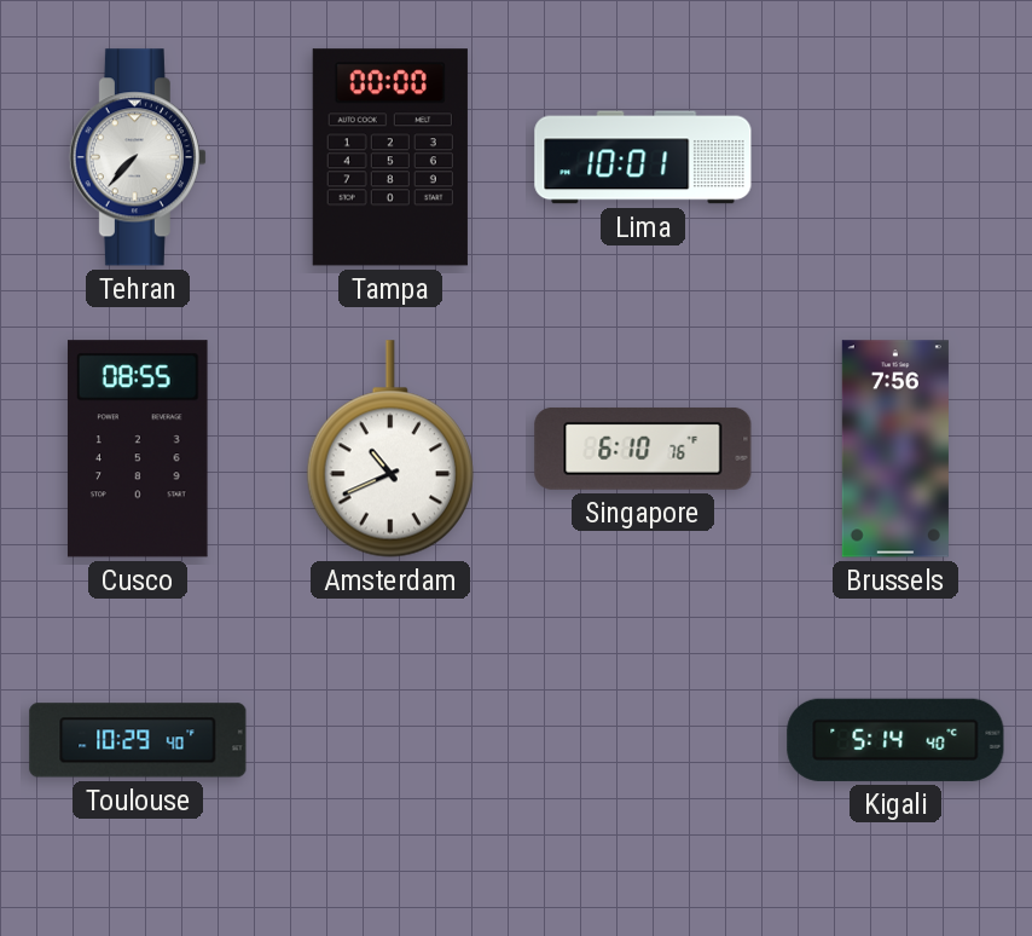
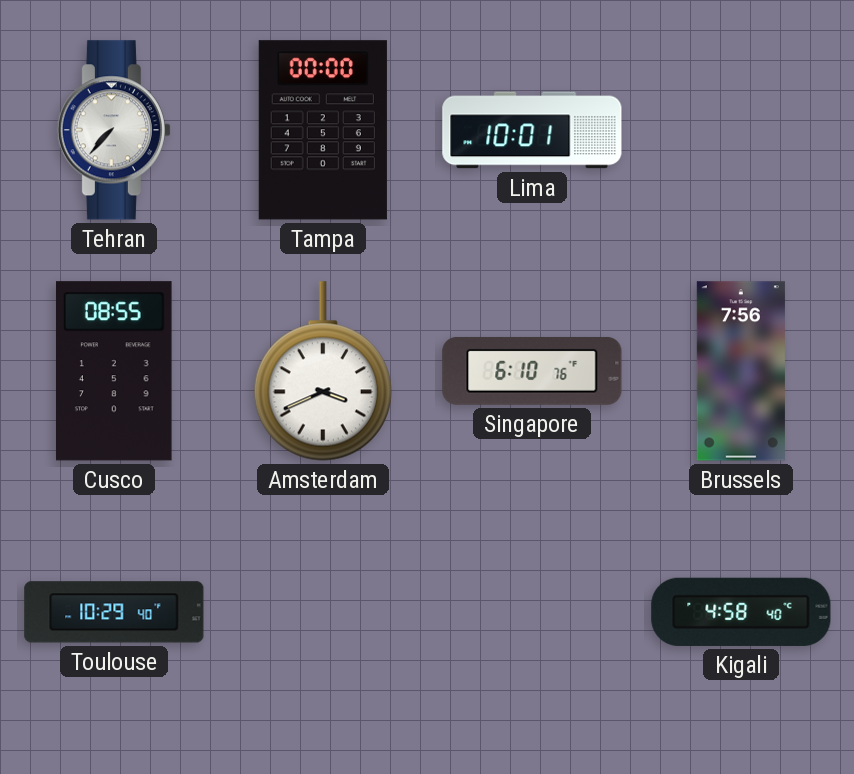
Amsterdam: 10:41 -> 3:41
Kigali: 5:14 -> 4:58
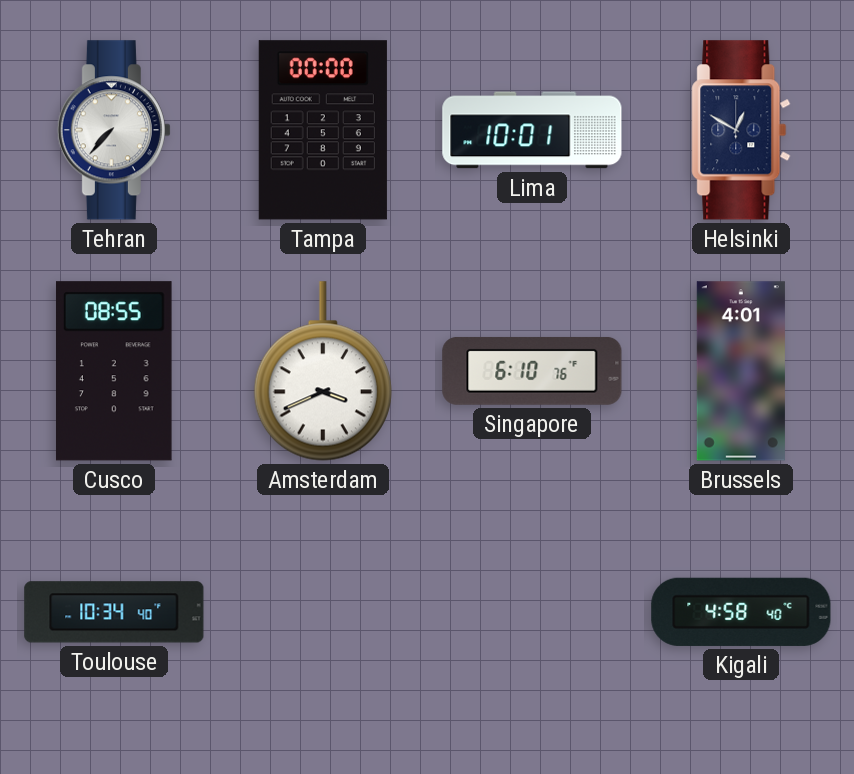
Helsinki: none -> 12:50
Brussels: 7:56 -> 4:01
Toulouse: 10:29 -> 10:34
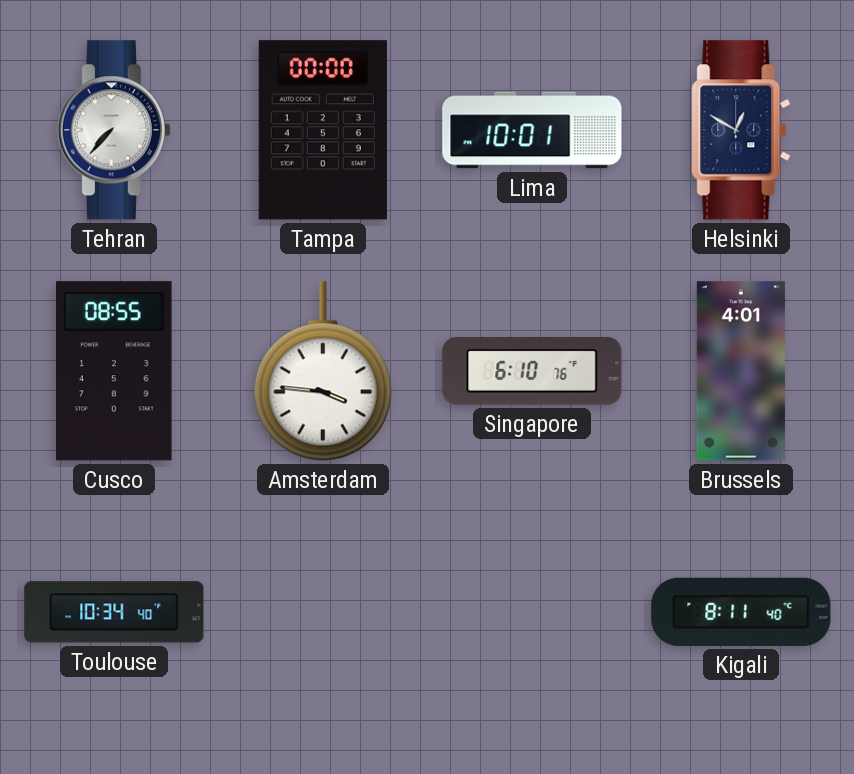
Amsterdam: 3:41 -> 3:46
Kigali: 4:58 -> 8:11
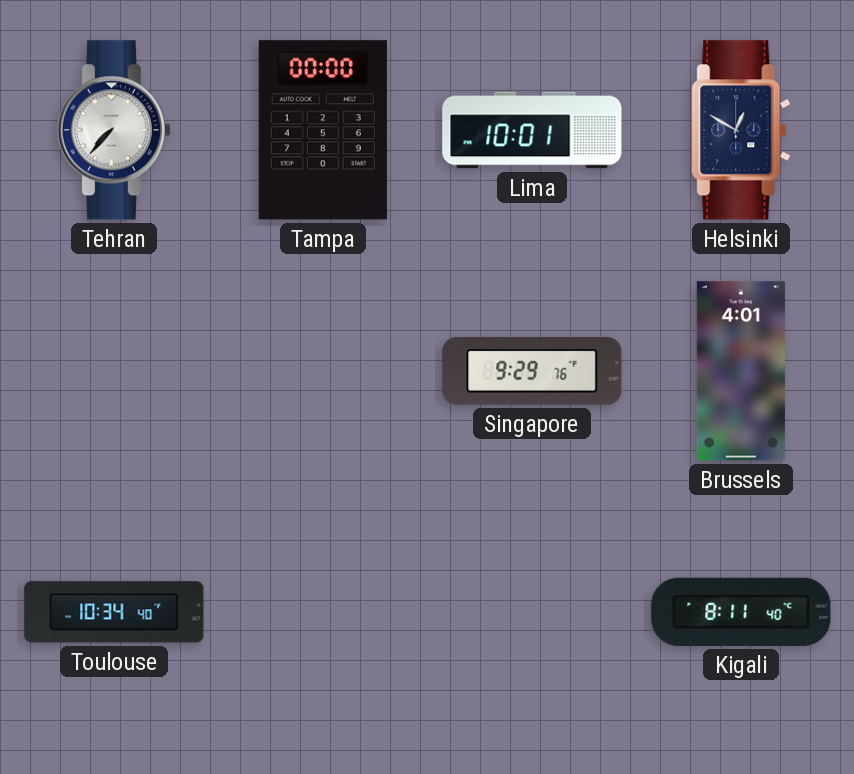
Cusco: 08:55 -> none
Amsterdam: 3:46 -> none
Singapore: 6:10 -> 9:29
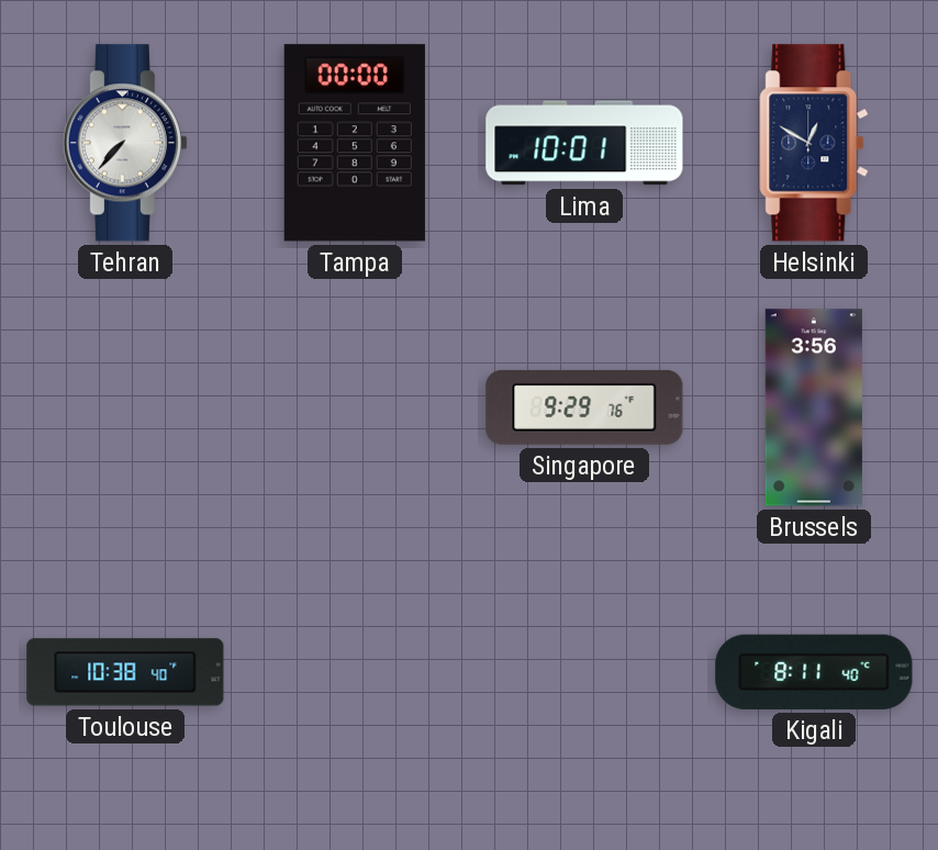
Brussels: 4:01 -> 3:56
Toulouse: 10:34 -> 10:38
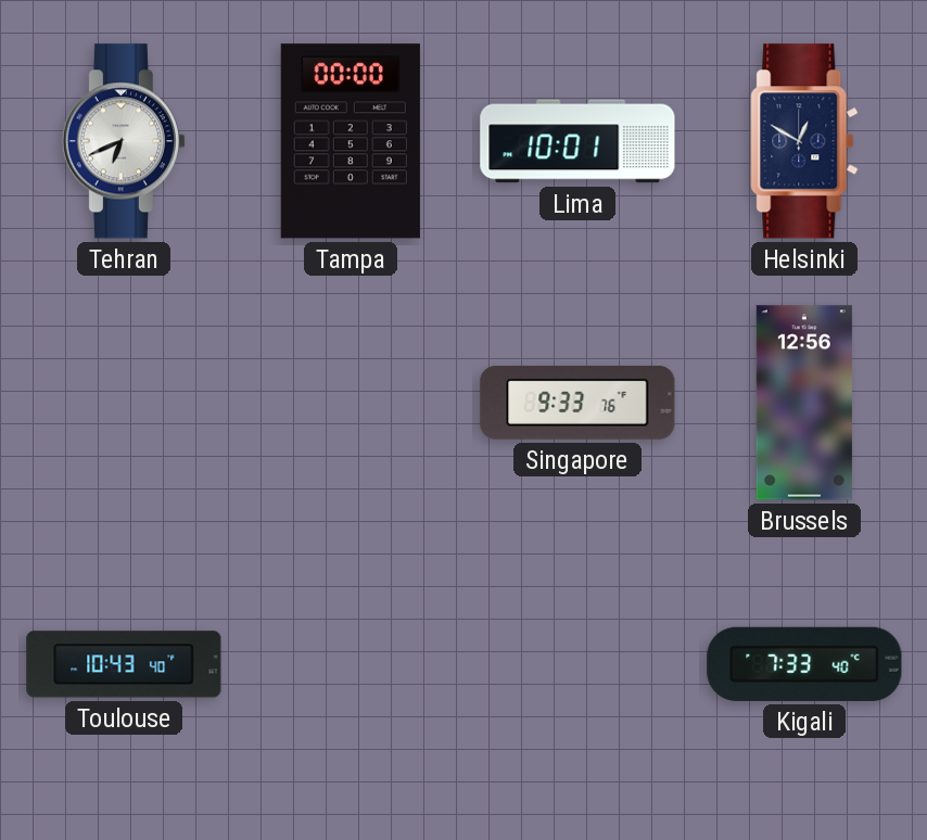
Tehran: 7:37 -> 6:41
Singapore: 9:29 -> 9:33
Brussels: 3:56 -> 12:56
Toulouse: 10:38 -> 10:43
Kigali: 8:11 -> 7:33
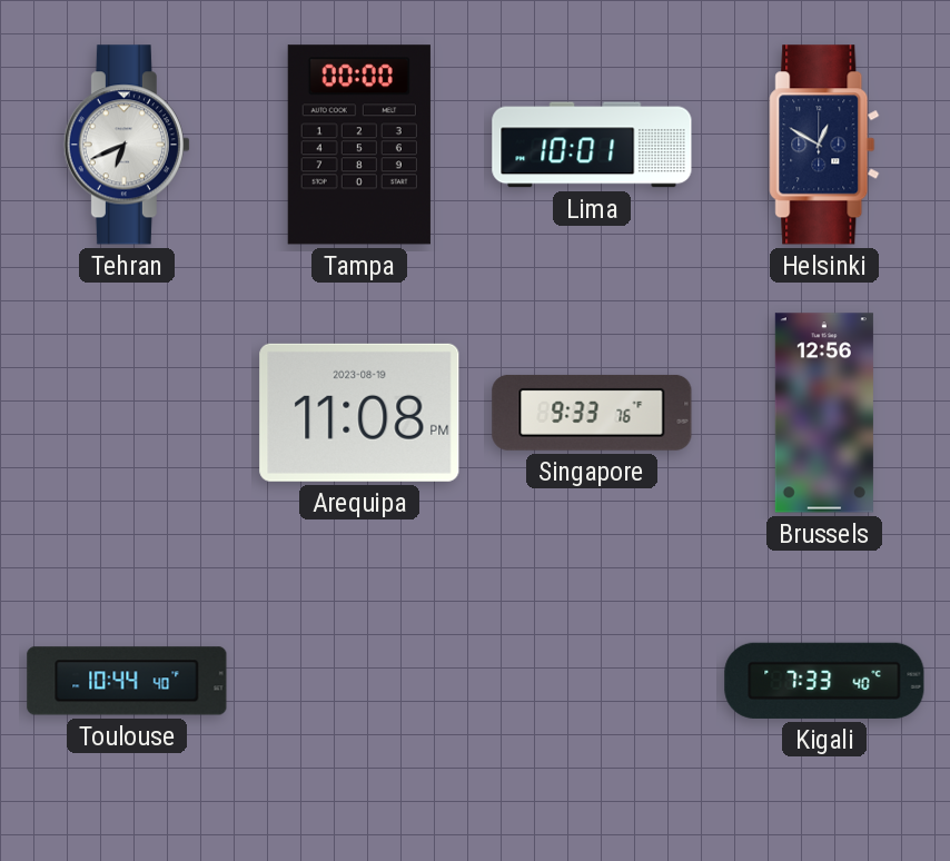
Arequipa: none -> 11:08
Toulouse: 10:43 -> 10:44
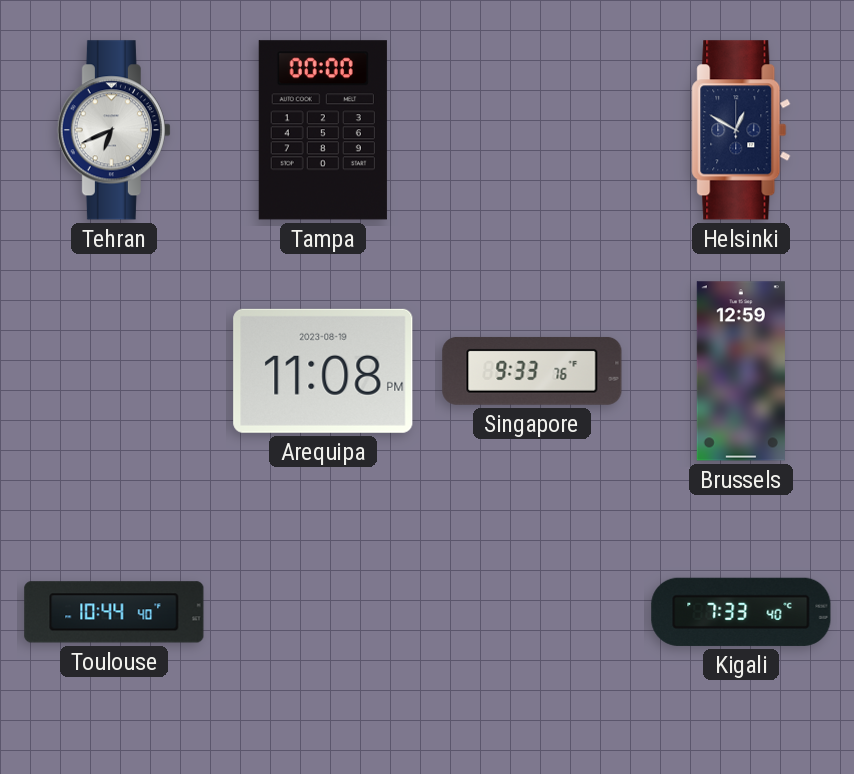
Lima: 10:01 -> none
Brussels: 12:56 -> 12:59
